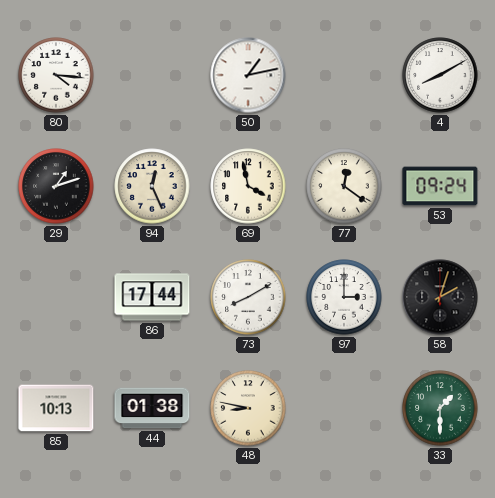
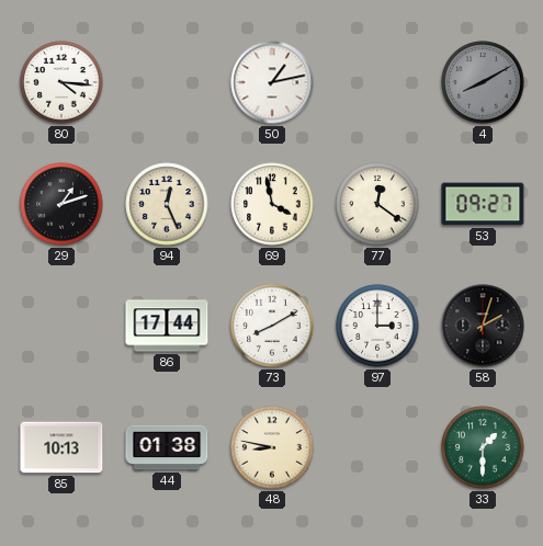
4 dial: white -> grey
53: 09:24 -> 09:27
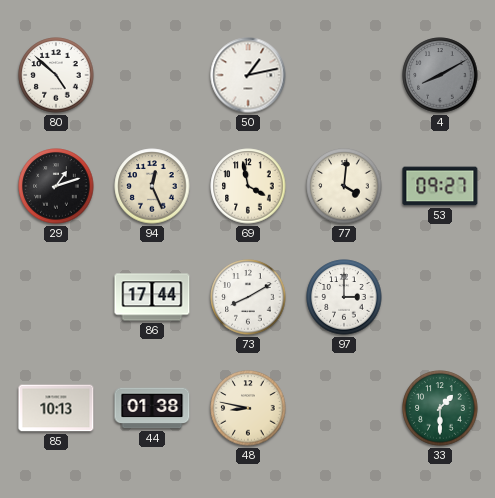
80: 4:16 -> 4:52
77: 12:21 -> 4:01
58: 2:03 -> none
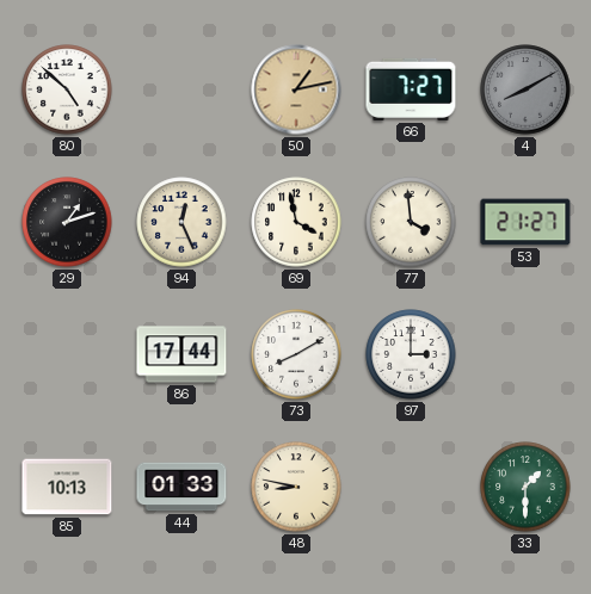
50 dial: white -> champagne
66: none -> 7:27
77: 4:01 -> 3:59
53: 09:27 -> 21:27
44: 01:38 -> 01:33
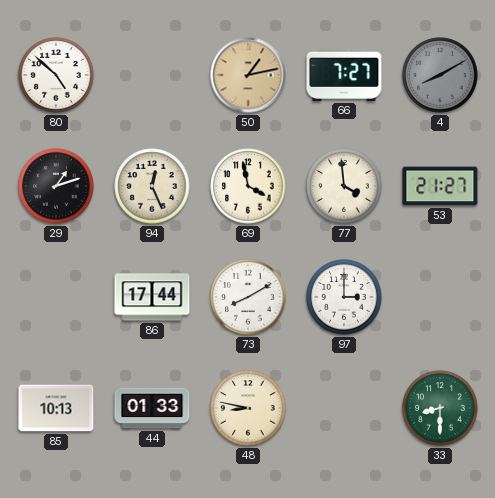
33: 1:30 -> 8:30
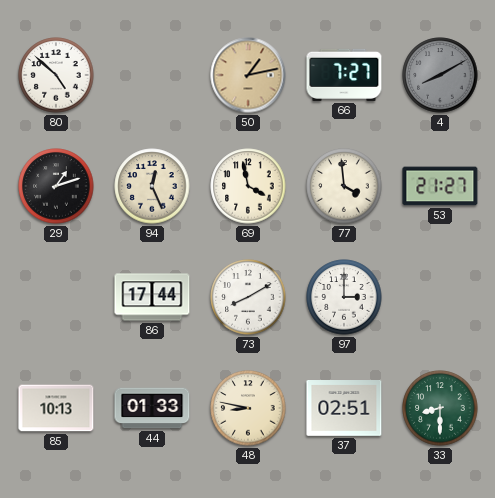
37: none -> 02:51
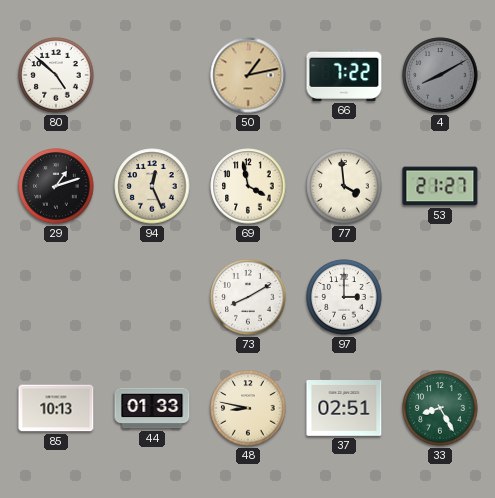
66: 7:27 -> 7:22
86: 17:44 -> none
33: 8:30 -> 8:25
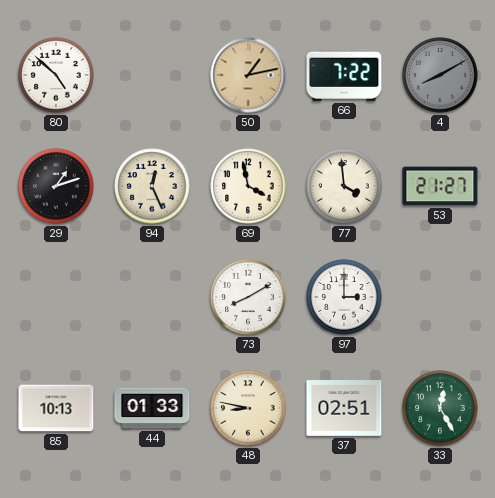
33: 8:25 -> 12:25
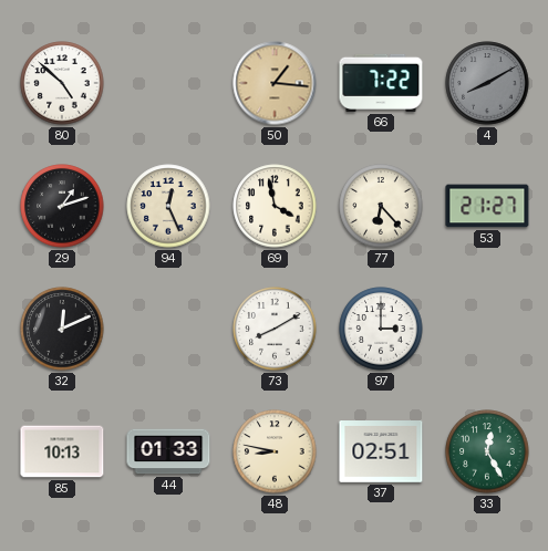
50: 1:13 -> 1:16
77: 3:59 -> 6:23
32: none -> 12:11
